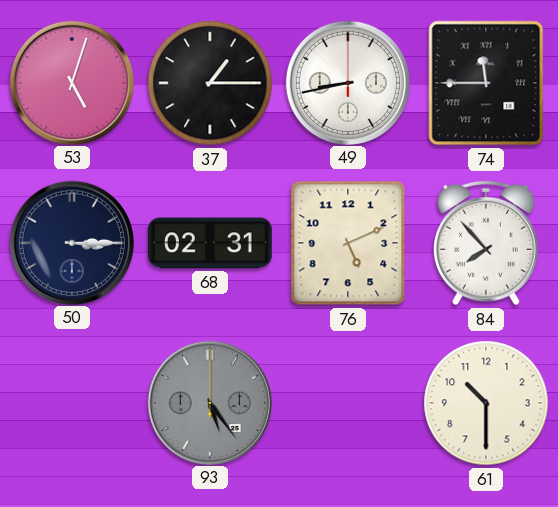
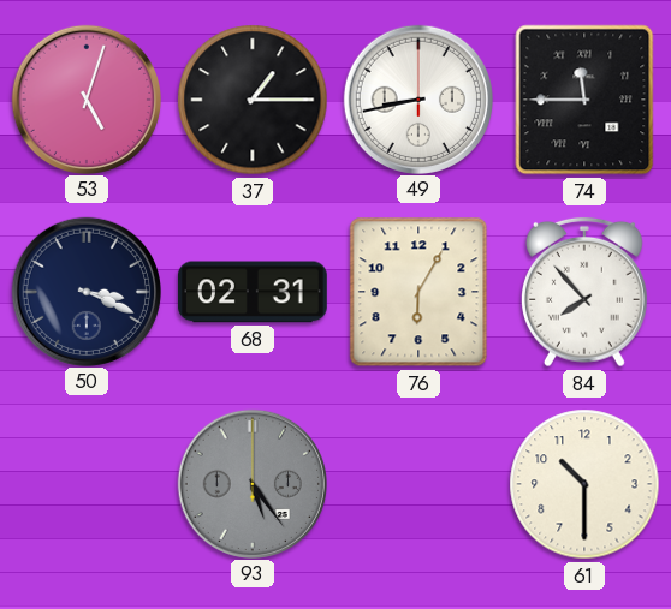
50: 3:15 -> 3:19
76: 5:11 -> 6:05
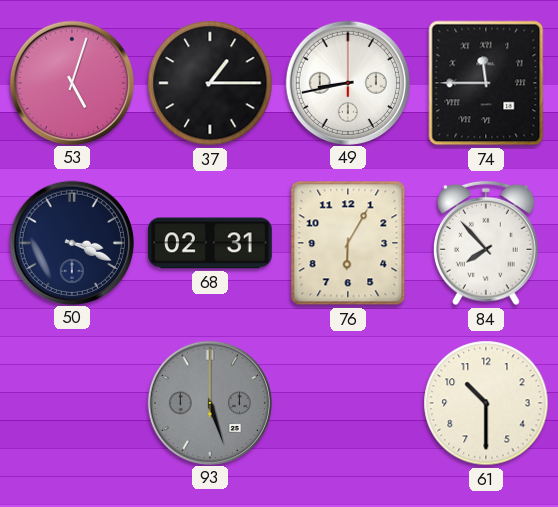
93: 5:24 -> 5:27
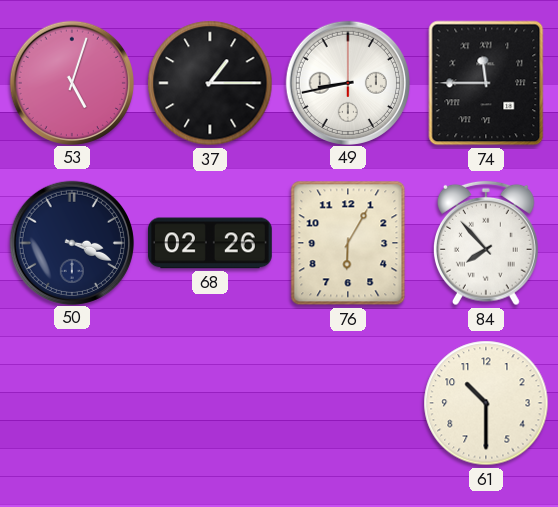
68: 02:31 -> 02:26
93: 5:27 -> none
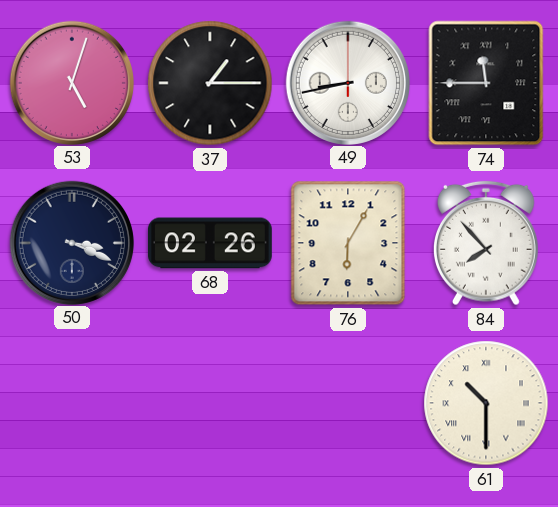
61 numerals: Arabic -> Roman
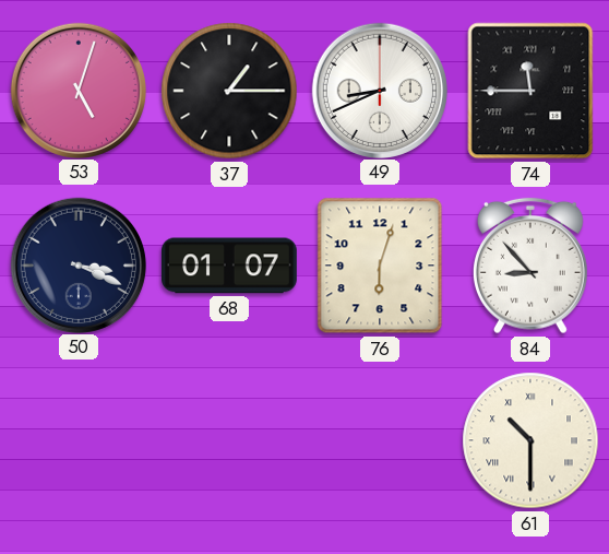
49: 8:43 -> 8:41
68: 02:26 -> 01:07
76: 6:05 -> 6:03
84: 7:53 -> 8:53
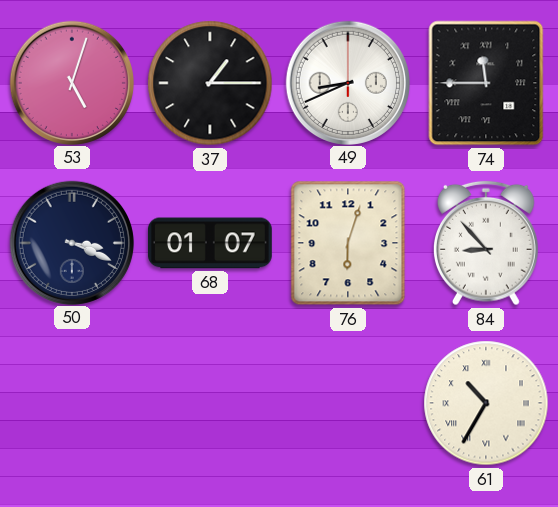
61: 10:30 -> 10:35
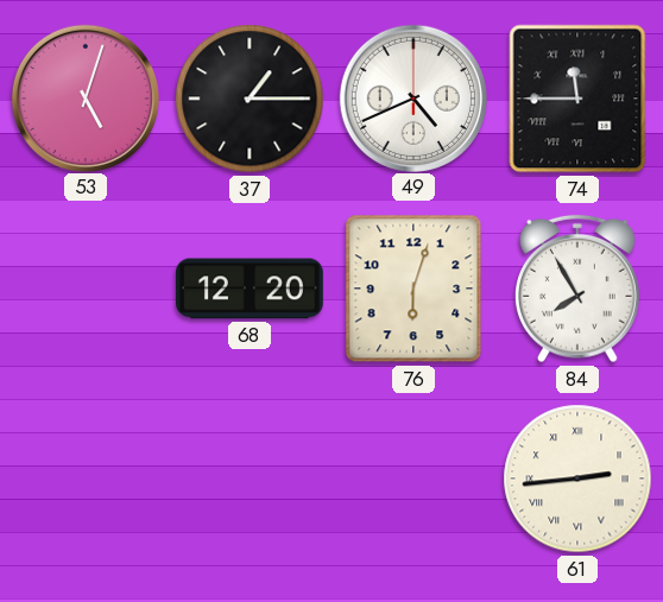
49: 8:41 -> 4:41
50: 3:19 -> none
68: 01:07 -> 12:20
84: 8:53 -> 7:55
61: 10:35 -> 2:44
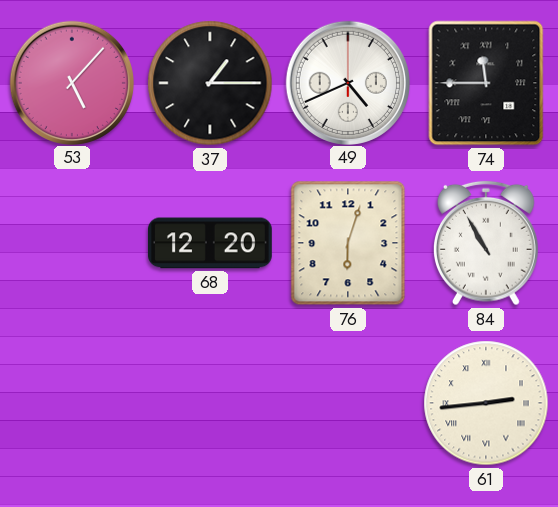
53: 5:03 -> 5:07
84: 7:55 -> 10:55
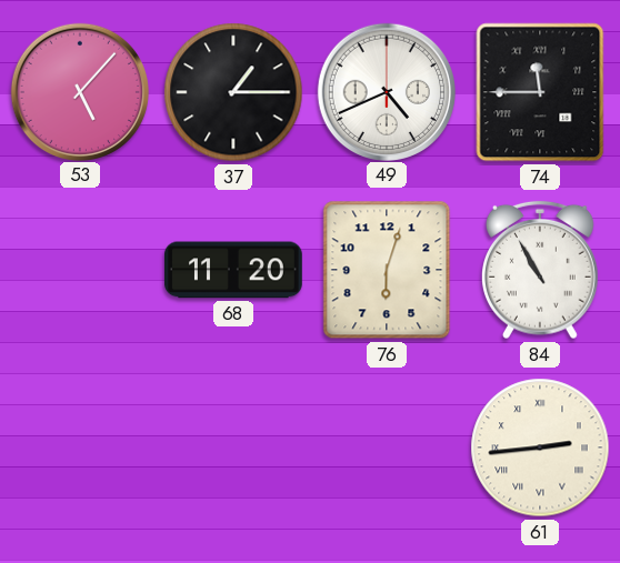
68: 12:20 -> 11:20
